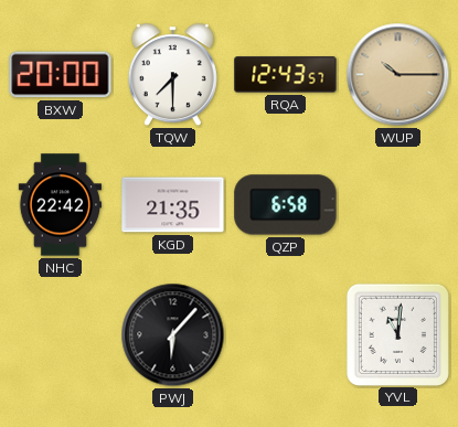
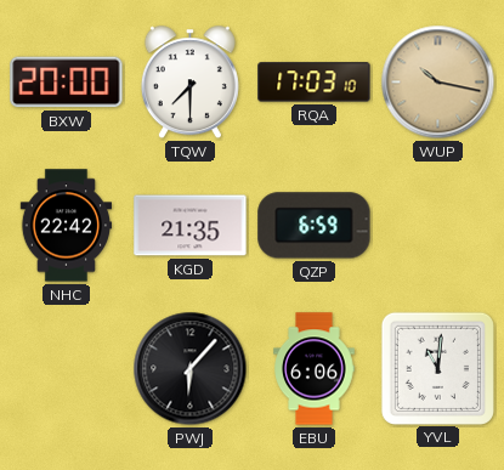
RQA: 12:43 -> 17:03
WUP: 10:15 -> 10:17
QZP: 6:58 -> 6:59
EBU: none -> 6:06
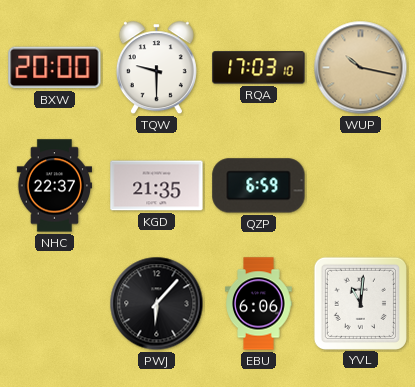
TQW: 7:30 -> 9:30
NHC: 22:42 -> 22:37
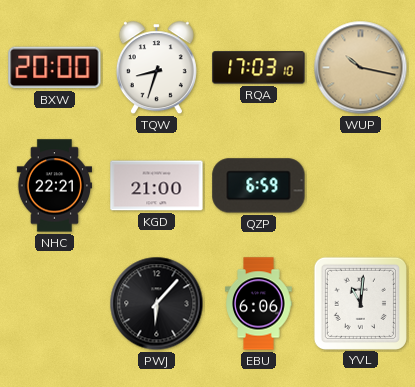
TQW: 9:30 -> 8:33
NHC: 22:37 -> 22:21
KGD: 21:35 -> 21:00
